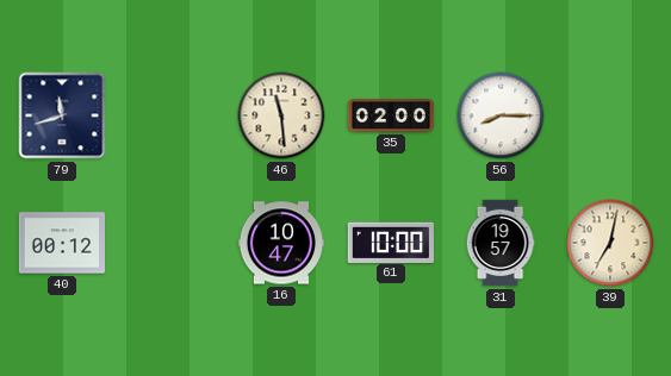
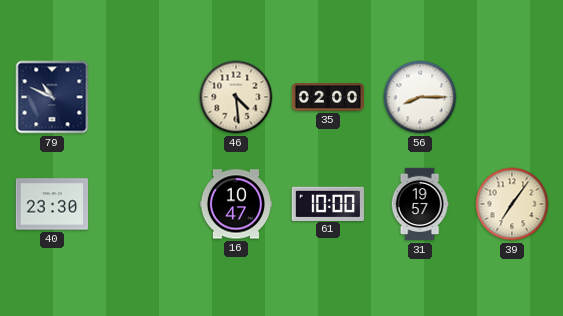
79: 11:42 -> 10:49
46: 11:29 -> 4:29
40: 00:12 -> 23:30
39: 7:02 -> 7:06
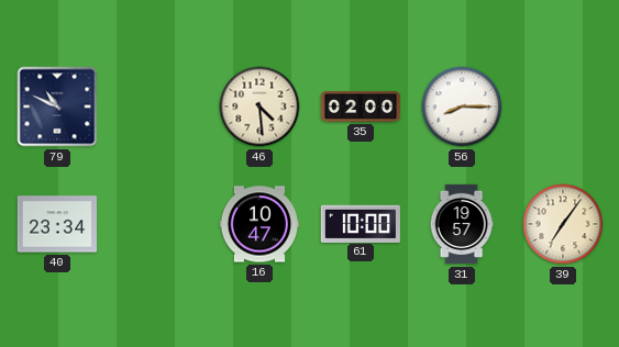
40: 23:30 -> 23:34
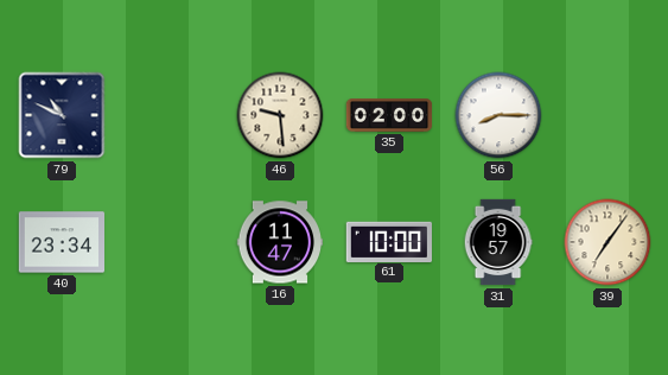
46: 4:29 -> 9:29
16: 10:47 -> 11:47
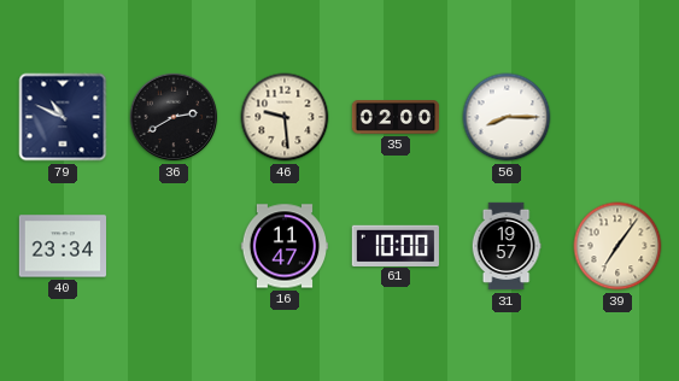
36: none -> 2:40
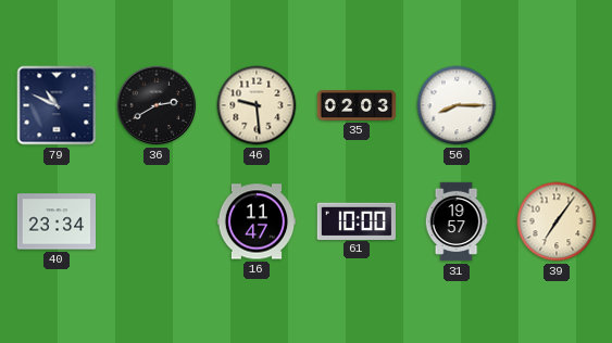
35: 02:00 -> 02:03
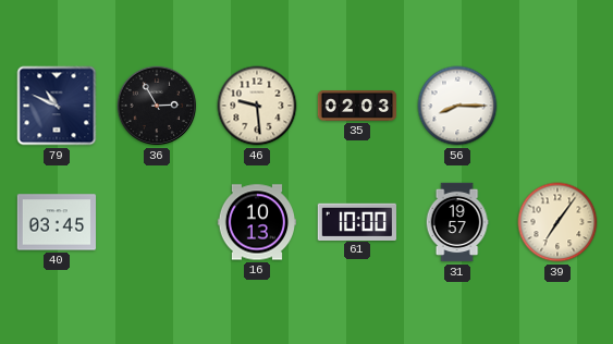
36: 2:40 -> 2:55
40: 23:34 -> 03:45
16: 11:47 -> 10:13
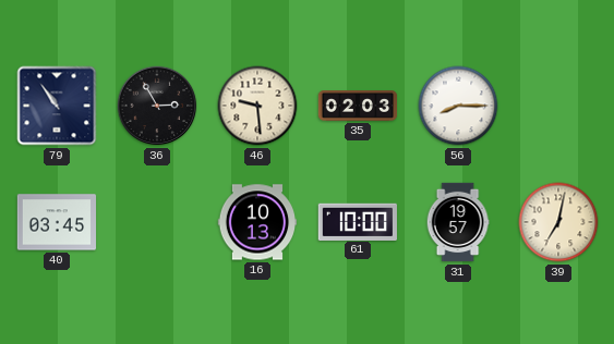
79: 10:49 -> 10:54
39: 7:06 -> 7:02
